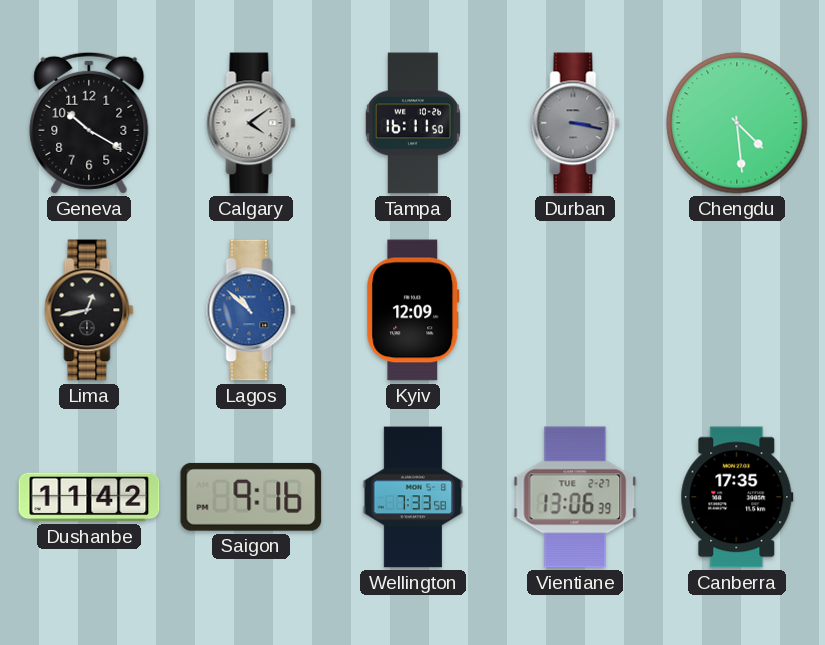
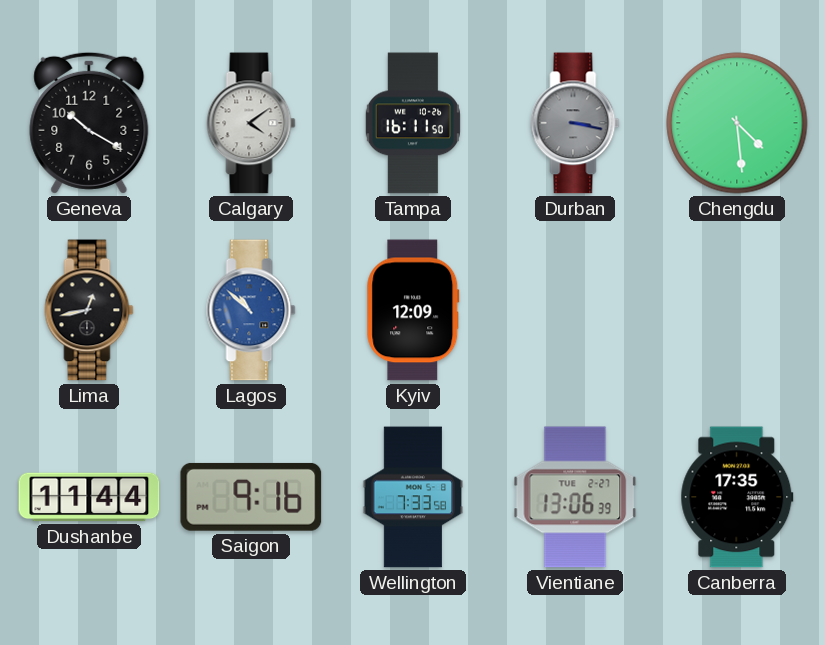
Dushanbe: 11:42 -> 11:44
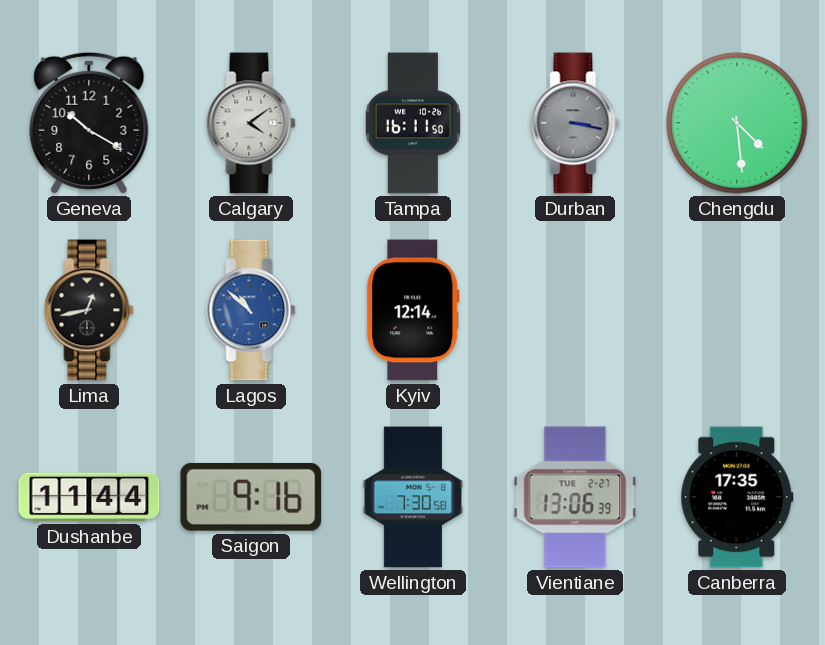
Kyiv: 12:09 -> 12:14
Wellington: 7:33 -> 7:30
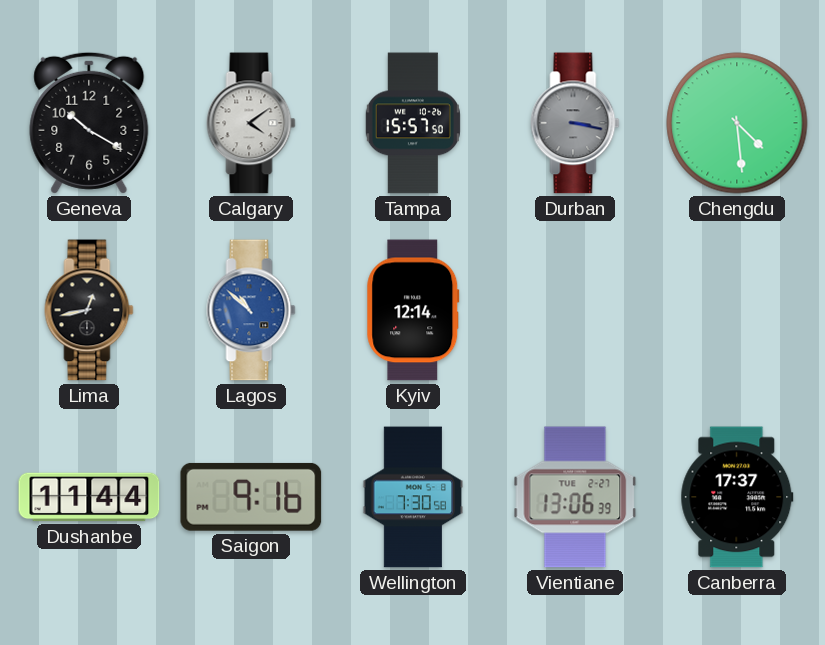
Tampa: 16:11 -> 15:57
Canberra: 17:35 -> 17:37
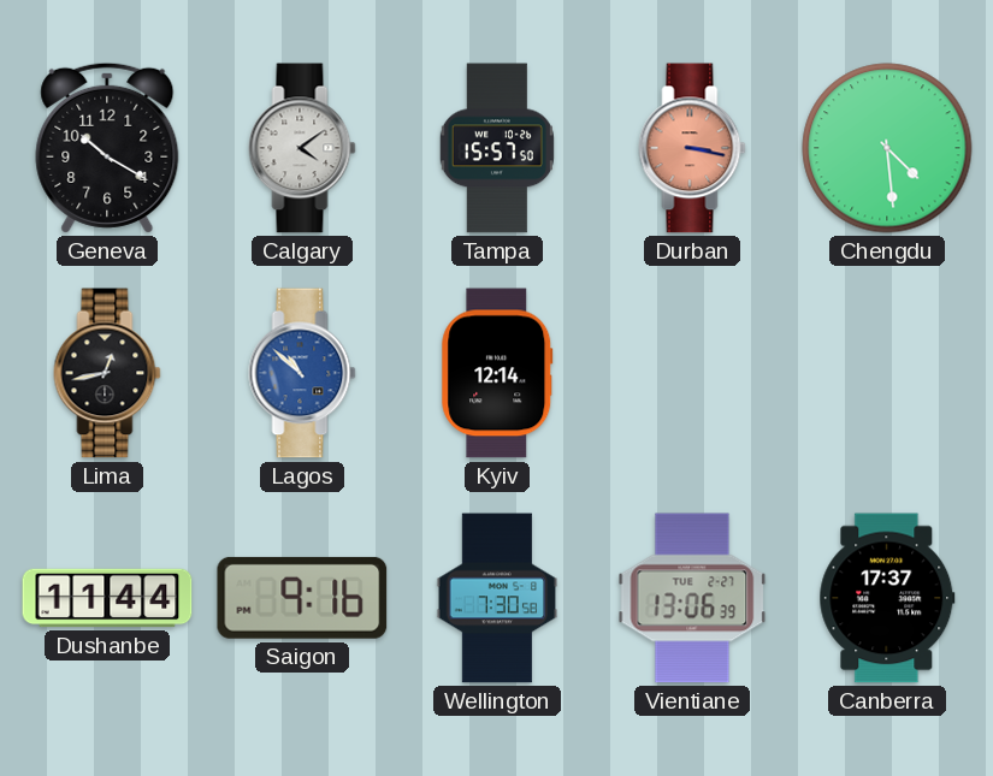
Durban dial: grey -> salmon
